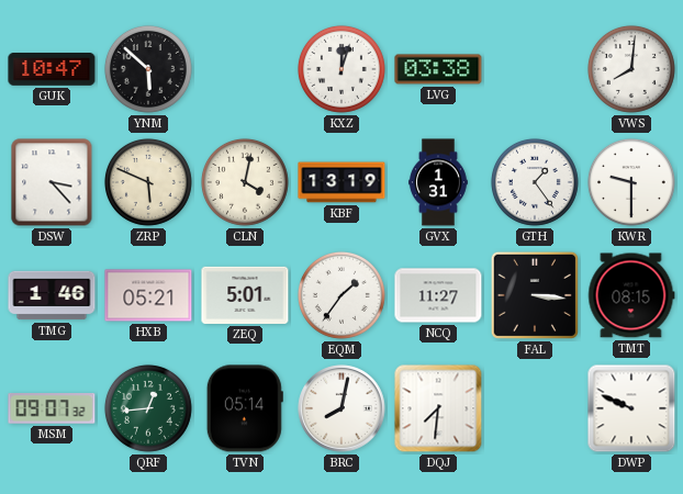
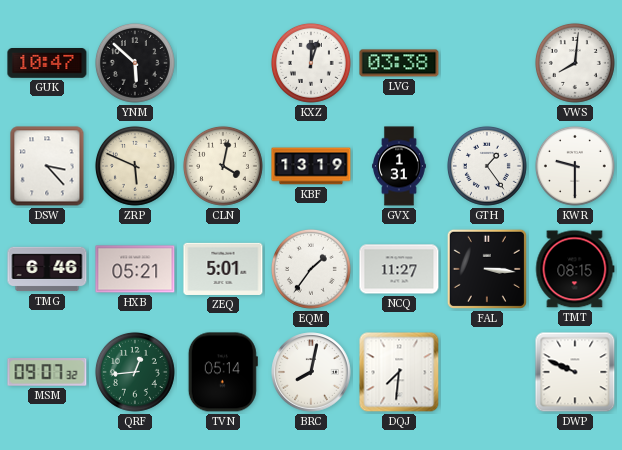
TMG: 1:46 -> 6:46
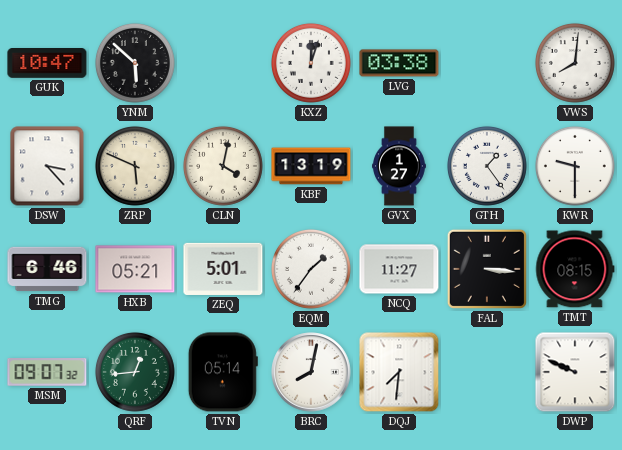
GVX: 1:31 -> 1:27
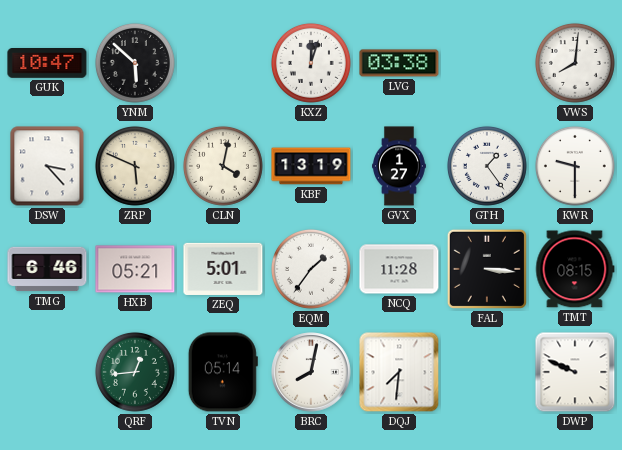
NCQ: 11:27 -> 11:28
MSM: 09:07 -> none
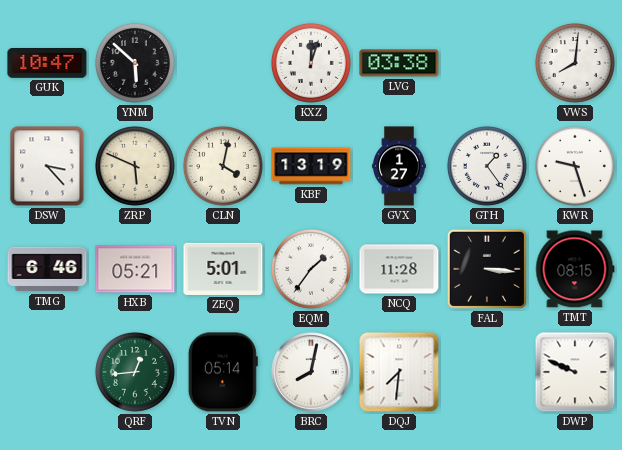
KWR: 9:30 -> 9:27
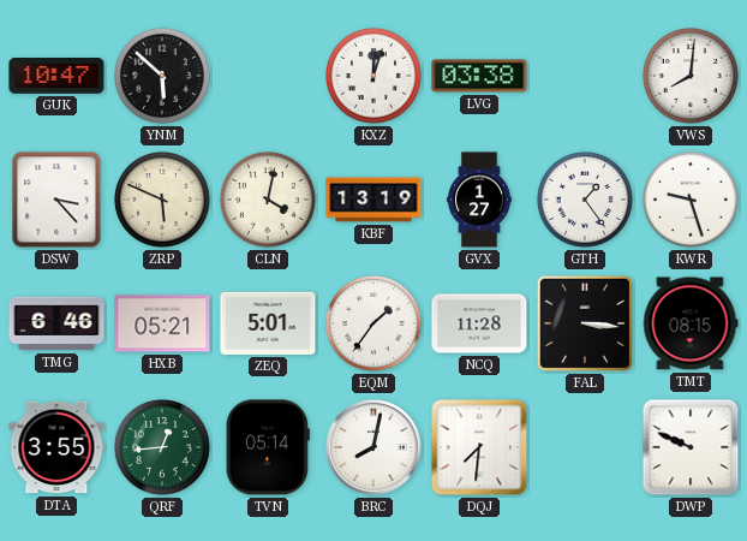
DTA: none -> 3:55
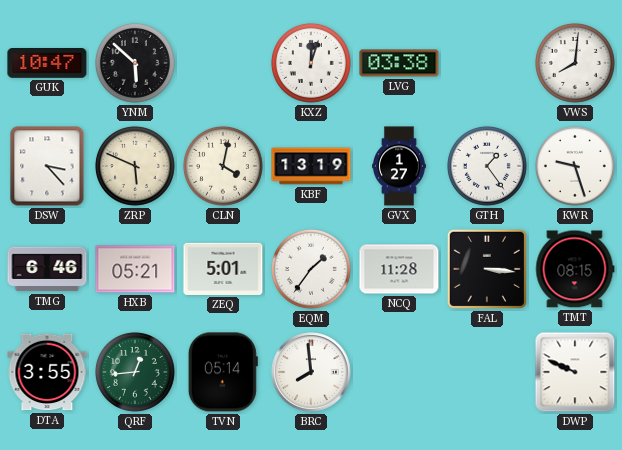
BRC: 8:02 -> 7:59
DQJ: 7:31 -> none
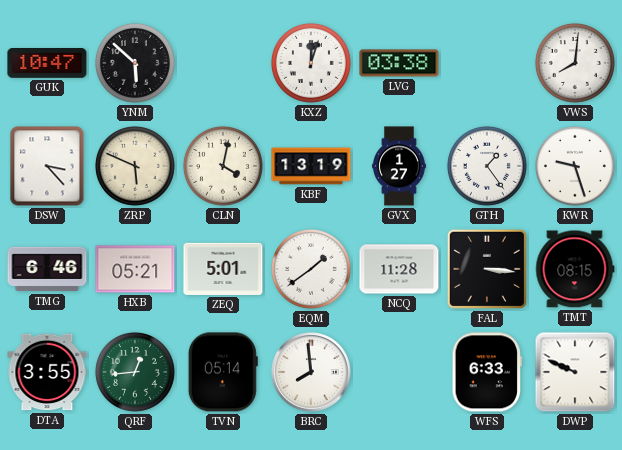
EQM: 1:36 -> 1:39
WFS: none -> 6:33
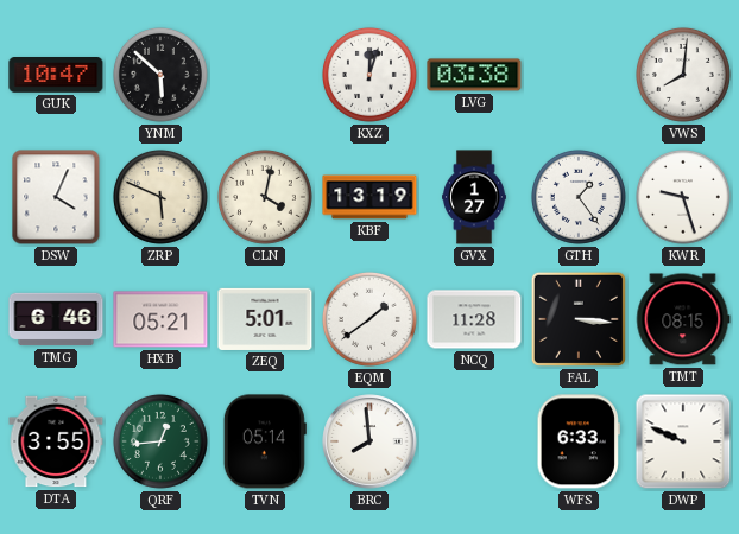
DSW: 3:23 -> 4:04
